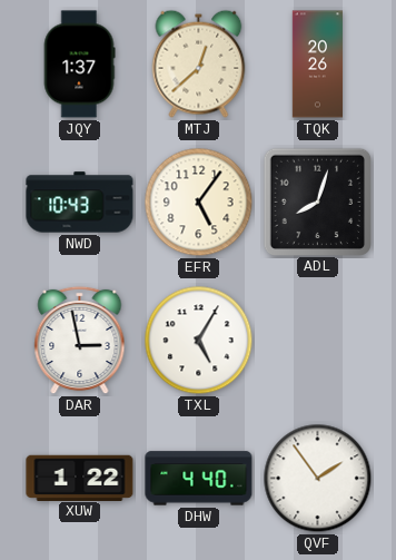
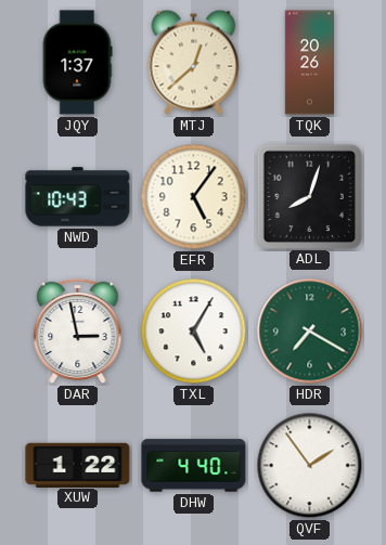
HDR: none -> 7:20
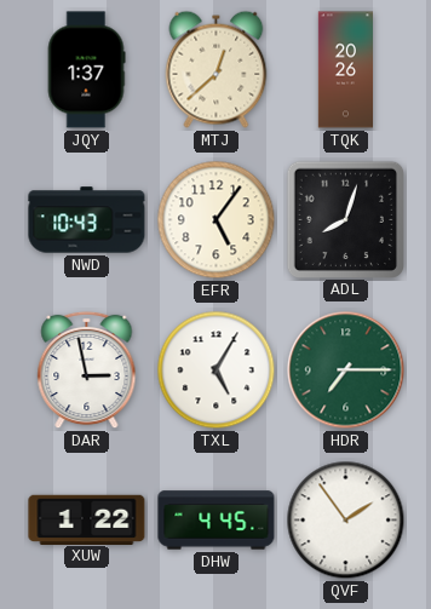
HDR: 7:20 -> 7:15
DHW: 4:40 -> 4:45
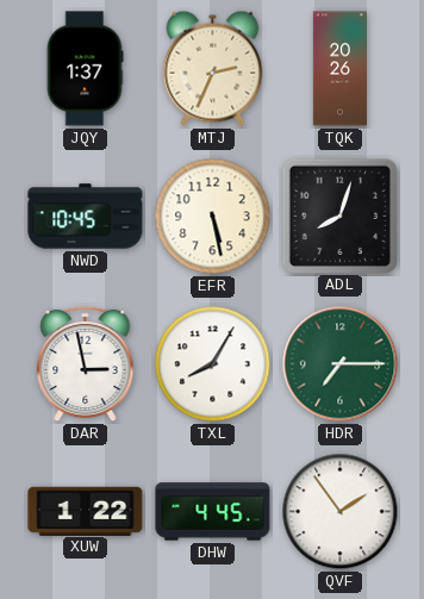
MTJ: 12:38 -> 2:34
NWD: 10:43 -> 10:45
EFR: 5:06 -> 5:28
TXL: 5:05 -> 8:05
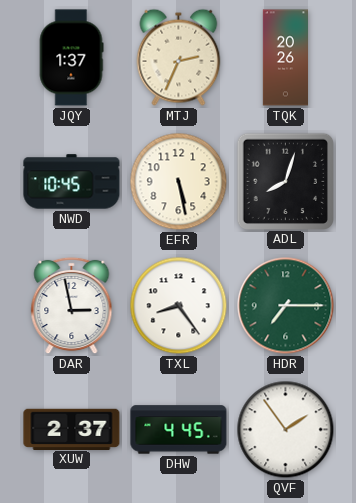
TXL: 8:05 -> 8:24
XUW: 1:22 -> 2:37
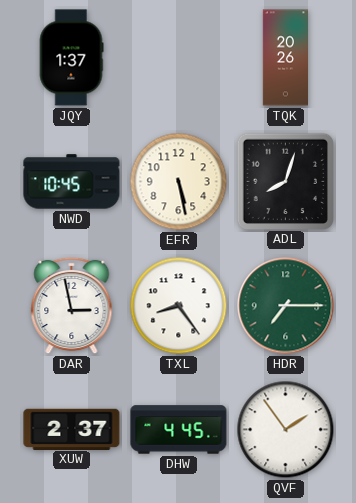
MTJ: 2:34 -> none
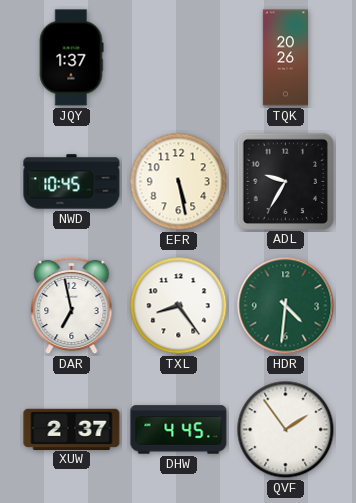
ADL: 8:03 -> 9:35
DAR: 2:58 -> 6:58
HDR: 7:15 -> 4:31
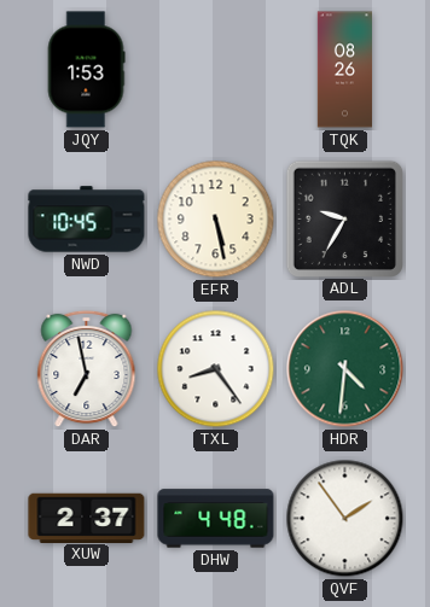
JQY: 1:37 -> 1:53
TQK: 20:26 -> 08:26
DHW: 4:45 -> 4:48
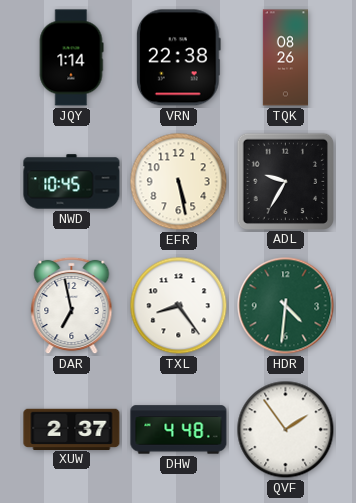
JQY: 1:53 -> 1:14
VRN: none -> 22:38
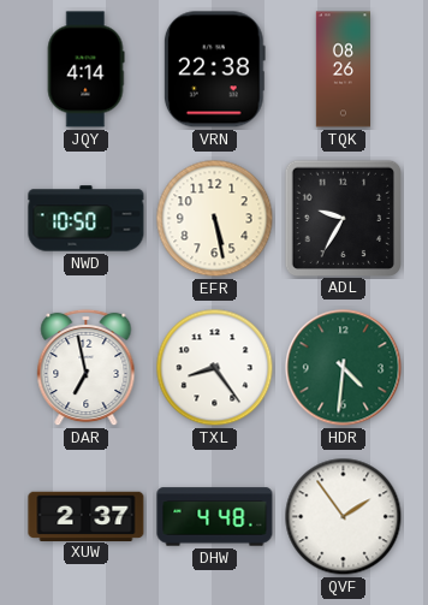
JQY: 1:14 -> 4:14
NWD: 10:45 -> 10:50
